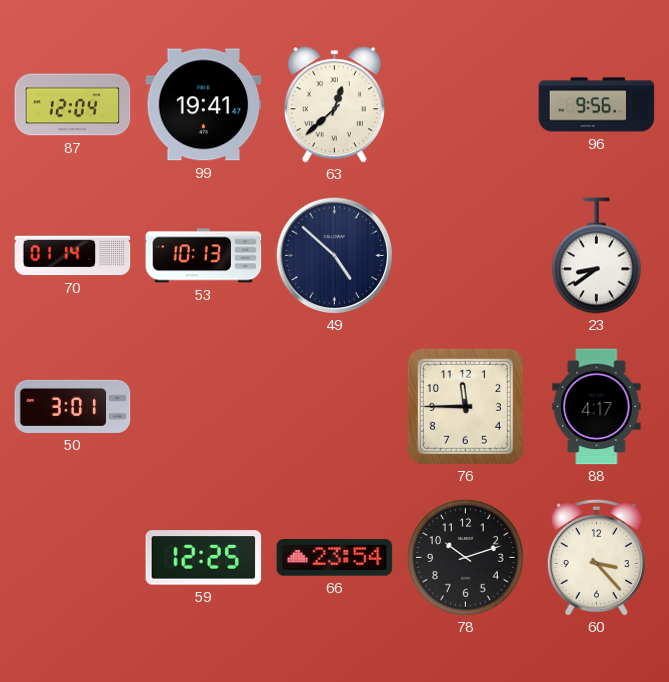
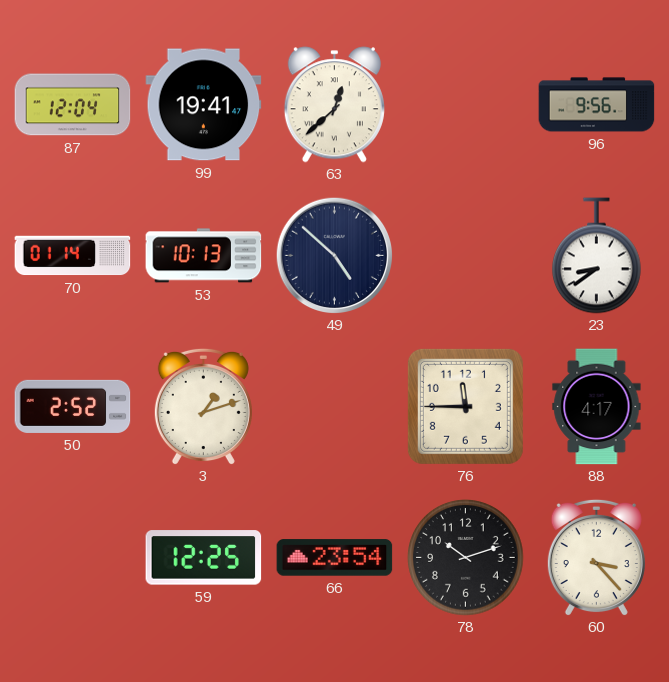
50: 3:01 -> 2:52
3: none -> 1:12
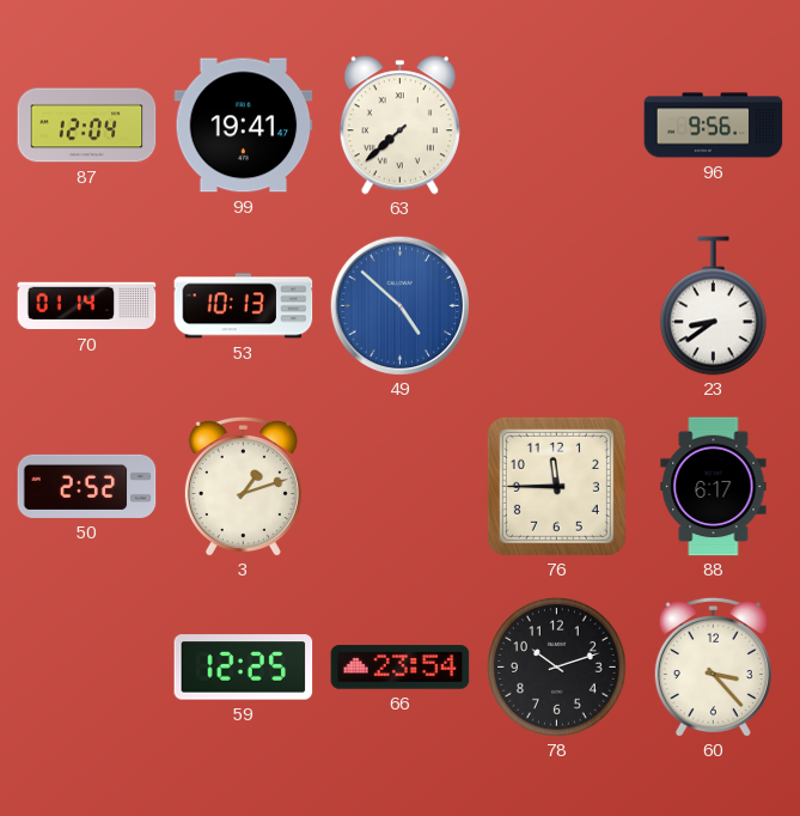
63: 12:38 -> 7:38
49 dial: navy -> blue
88: 4:17 -> 6:17
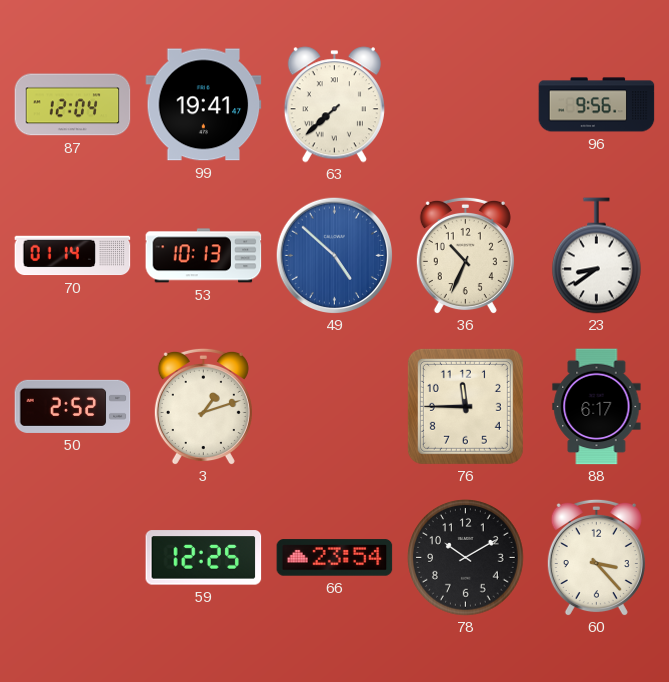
36: none -> 10:34
78: 10:12 -> 10:10
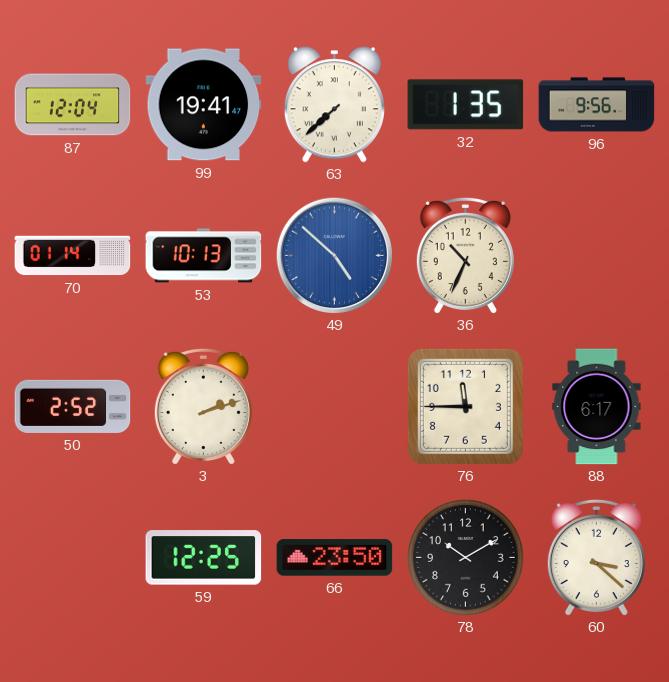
32: none -> 1:35
23: 8:39 -> none
3: 1:12 -> 2:12
66: 23:54 -> 23:50
60: 3:23 -> 3:22
